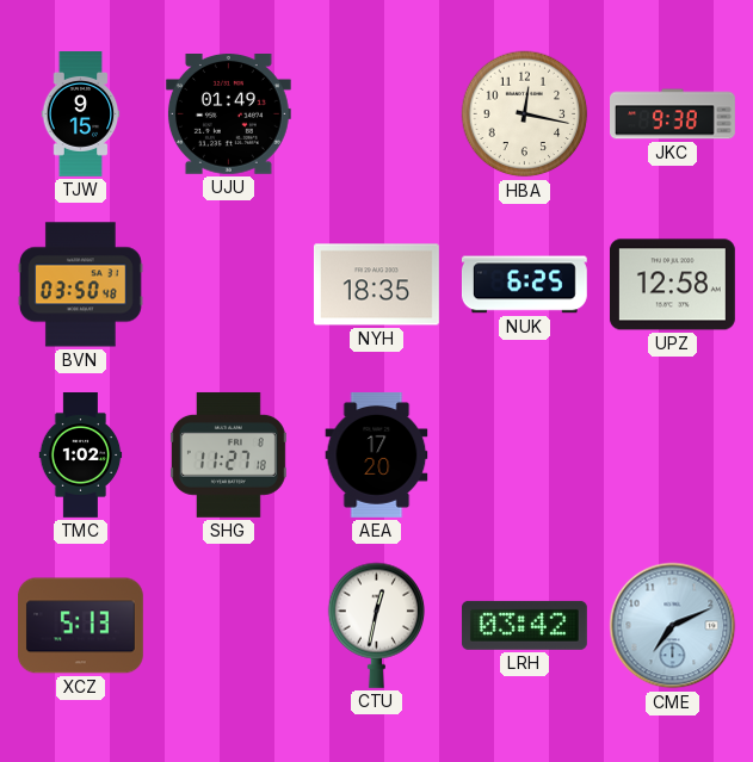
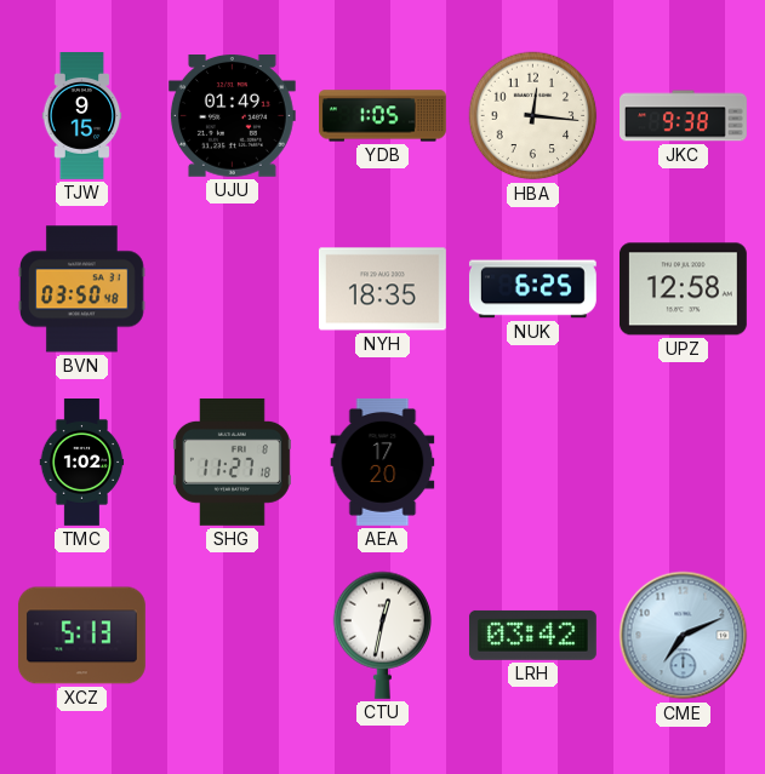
YDB: none -> 1:05
HBA: 12:17 -> 12:16
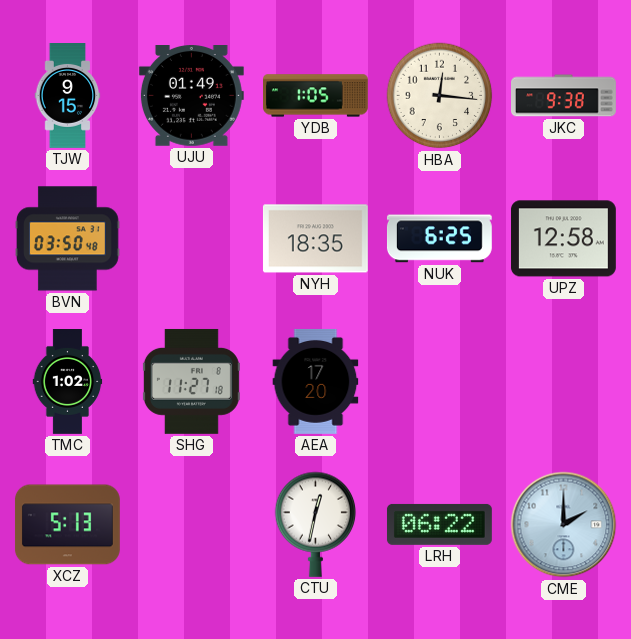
LRH: 03:42 -> 06:22
CME: 7:11 -> 2:00
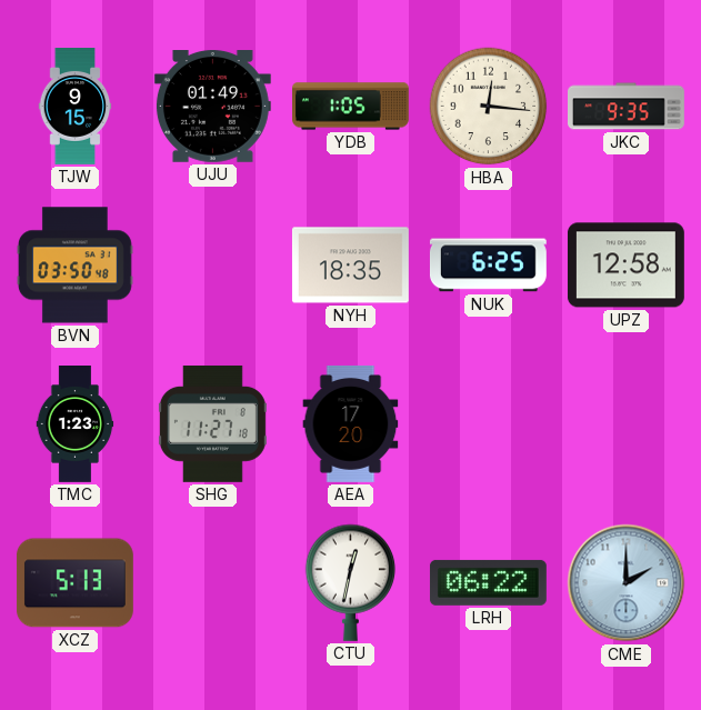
JKC: 9:38 -> 9:35
TMC: 1:02 -> 1:23
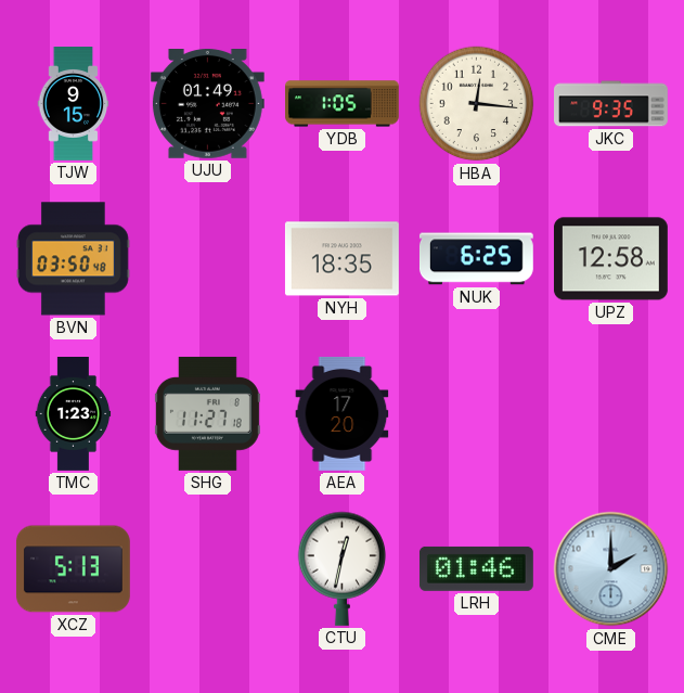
LRH: 06:22 -> 01:46
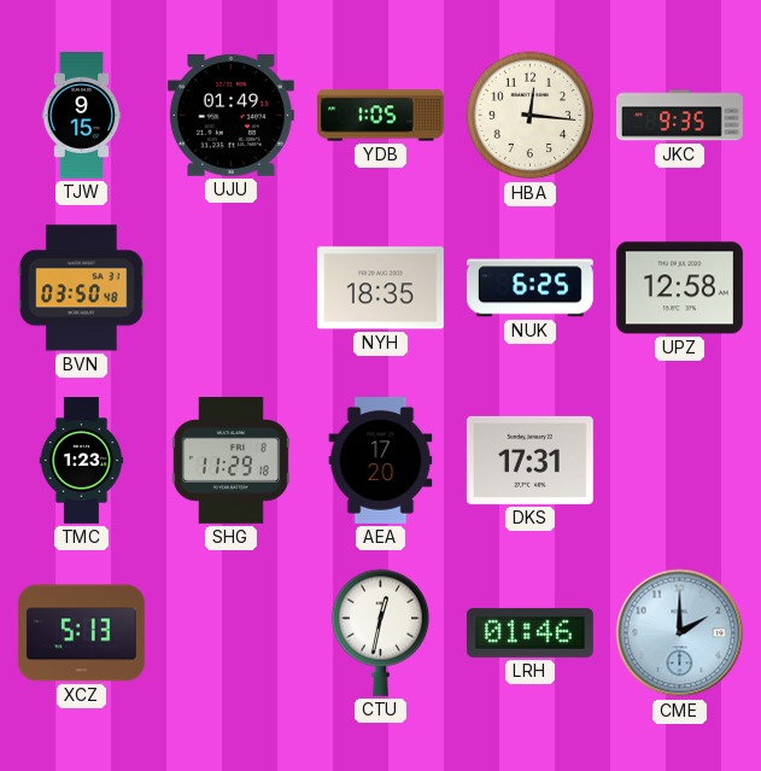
SHG: 11:27 -> 11:29
DKS: none -> 17:31
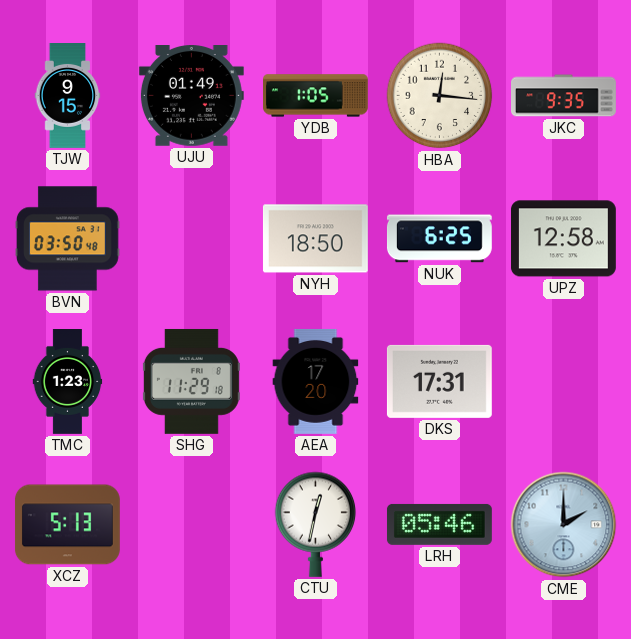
NYH: 18:35 -> 18:50
LRH: 01:46 -> 05:46
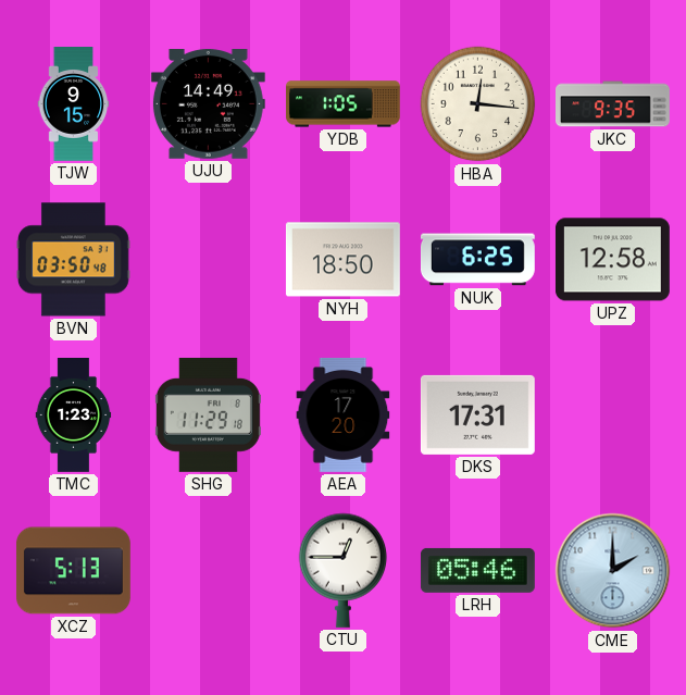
UJU: 01:49 -> 14:49
CTU: 12:32 -> 12:45
